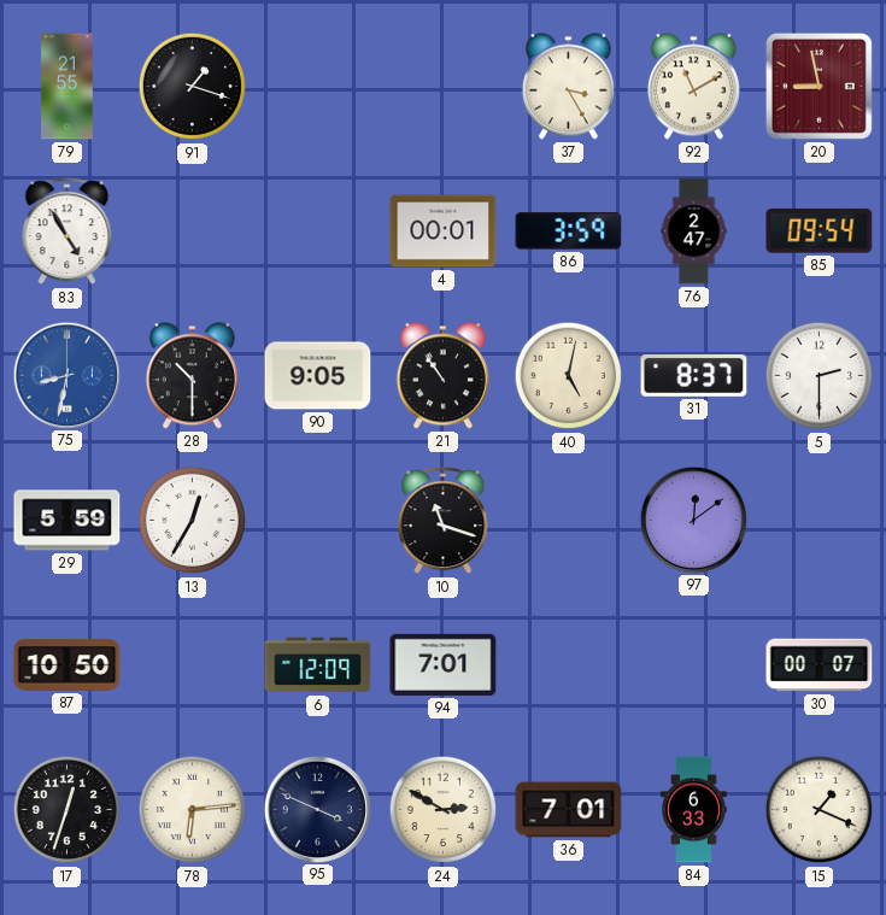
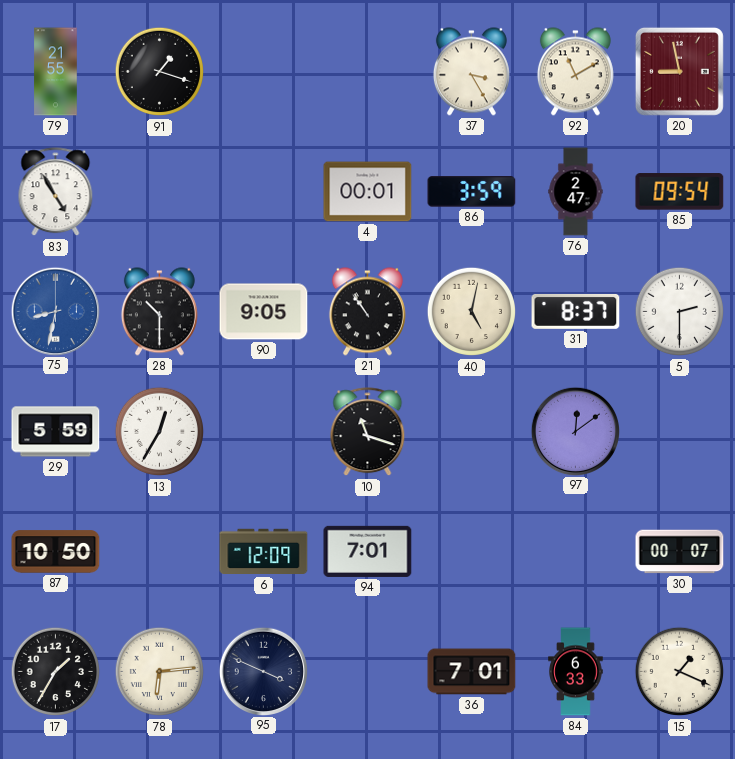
17: 12:33 -> 1:35
24: 2:50 -> none
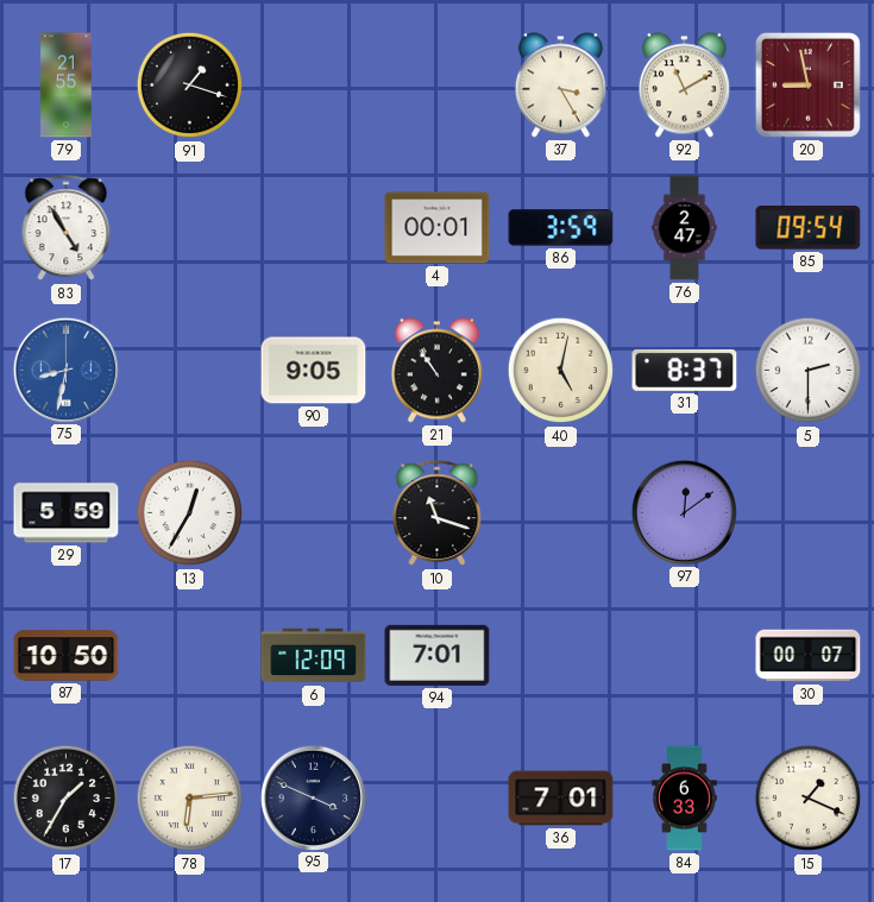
28: 10:30 -> none
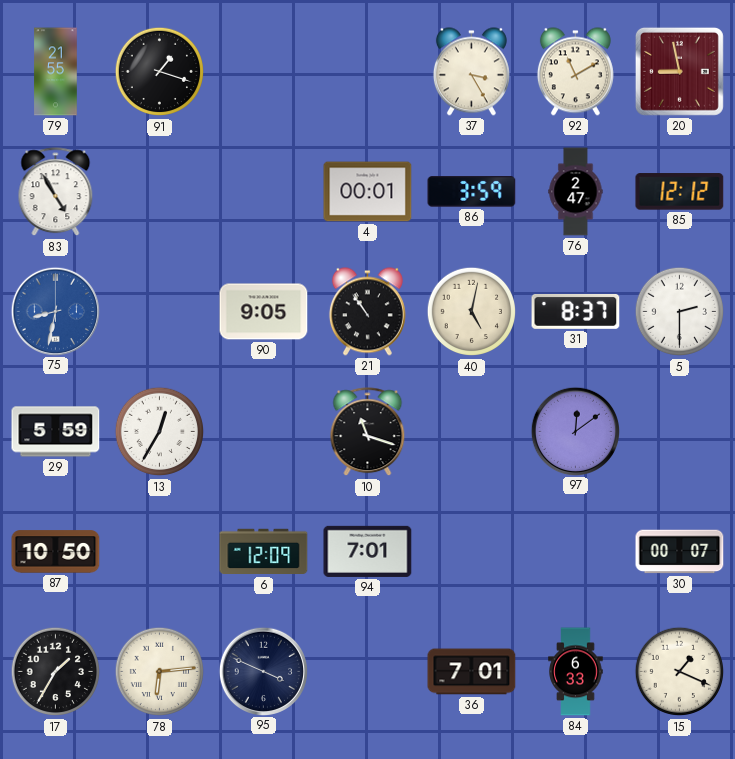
85: 09:54 -> 12:12
